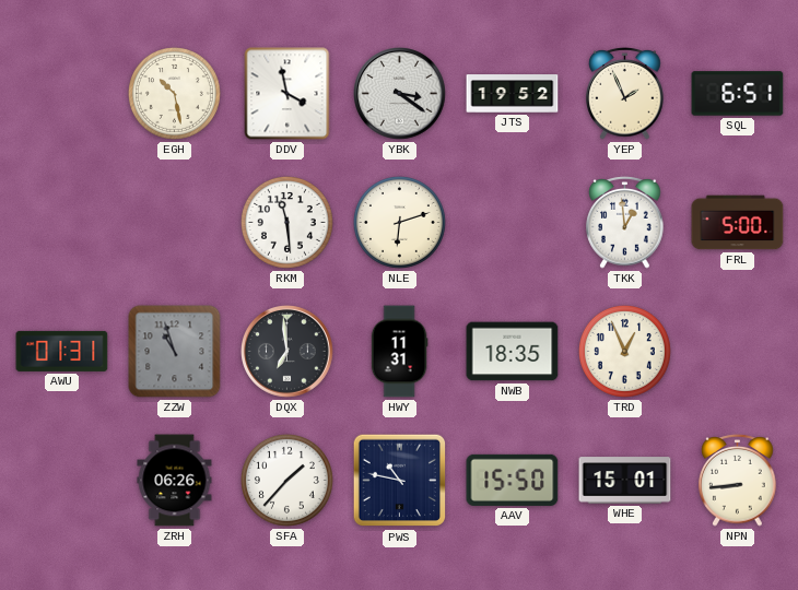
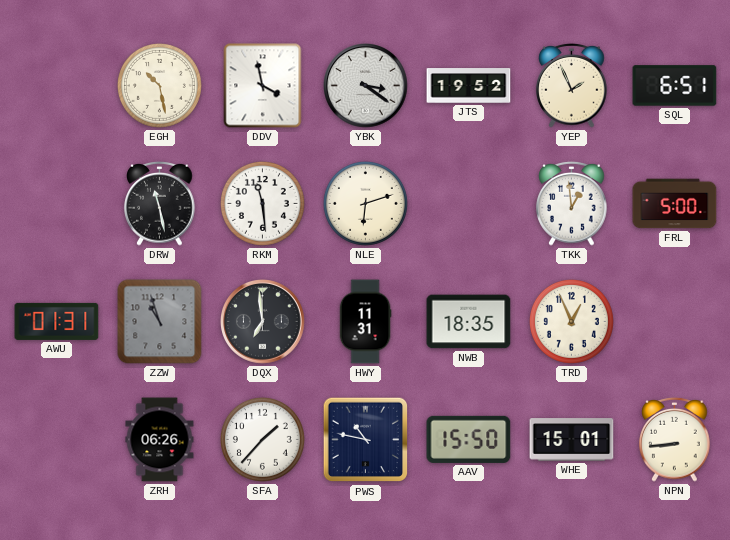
DRW: none -> 11:28
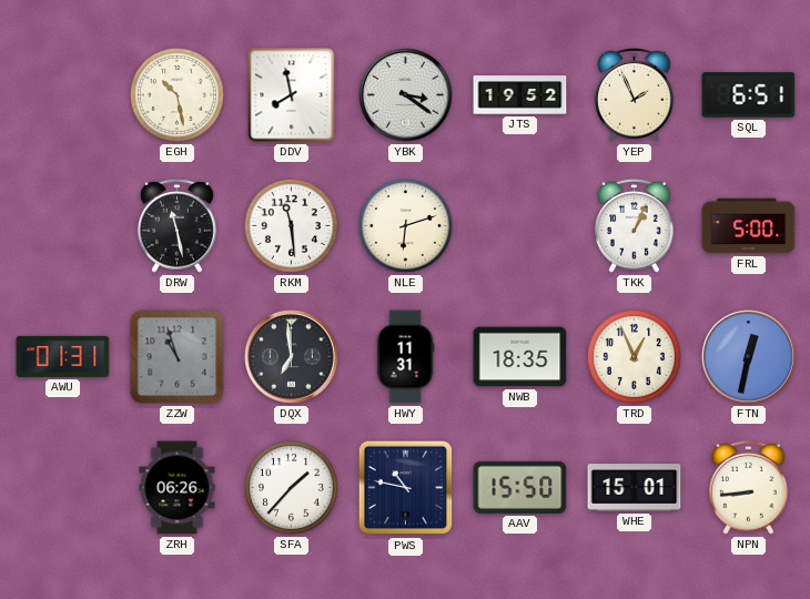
DDV: 3:58 -> 7:58
TKK: 12:59 -> 1:04
FTN: none -> 12:32
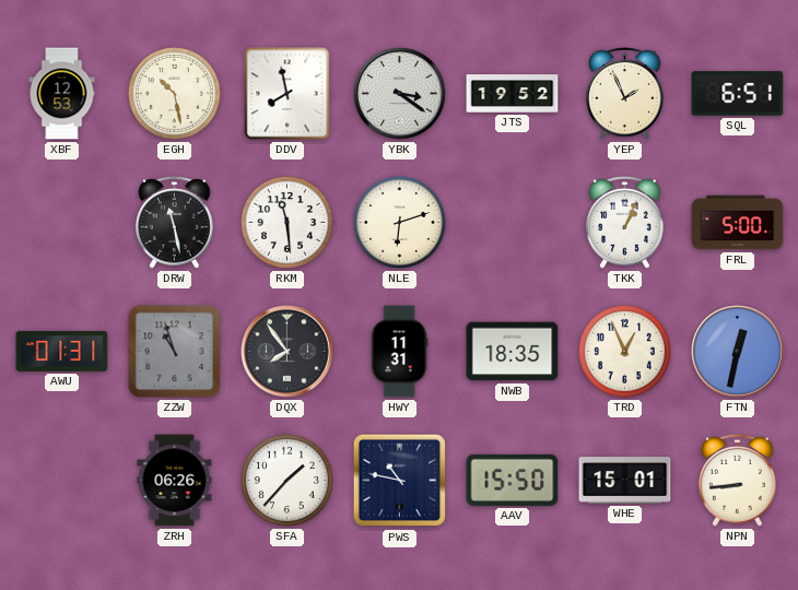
XBF: none -> 12:53
DQX: 6:59 -> 7:54
